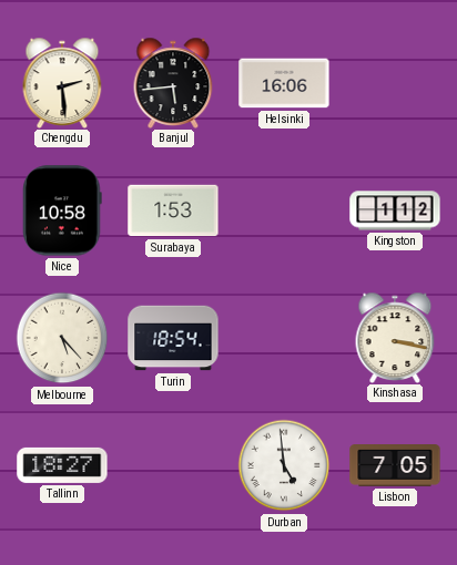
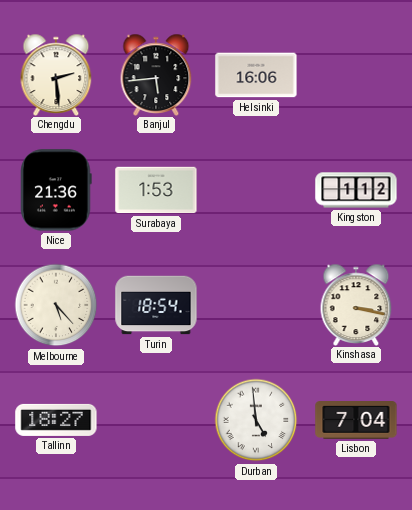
Nice: 10:58 -> 21:36
Lisbon: 7:05 -> 7:04
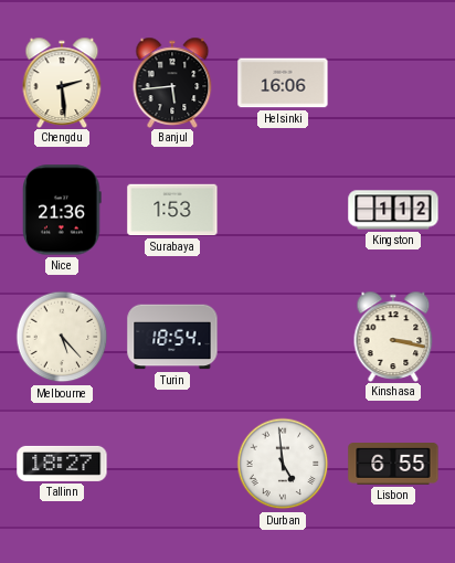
Lisbon: 7:04 -> 6:55
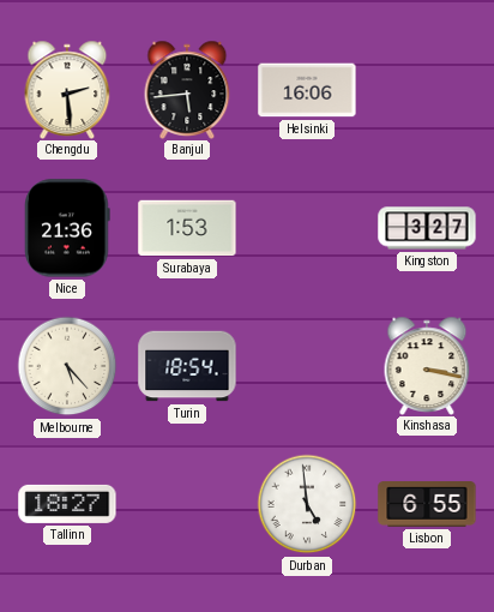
Kingston: 1:12 -> 3:27
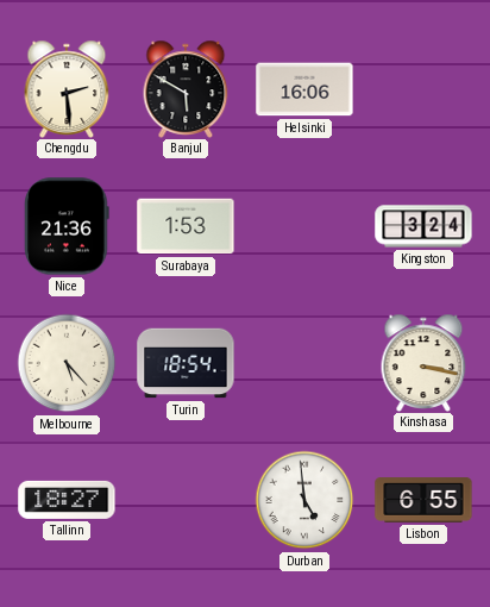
Banjul: 5:44 -> 5:50
Kingston: 3:27 -> 3:24
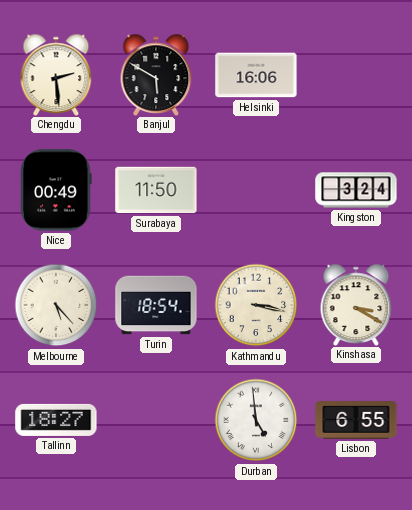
Nice: 21:36 -> 00:49
Surabaya: 1:53 -> 11:50
Kathmandu: none -> 3:17
Kinshasa: 3:17 -> 3:20
